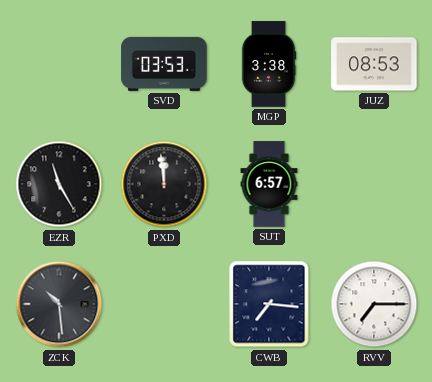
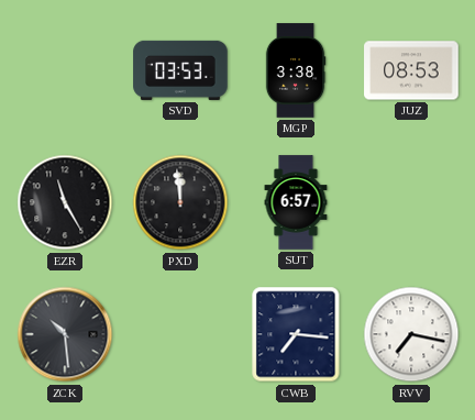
RVV: 7:15 -> 7:17
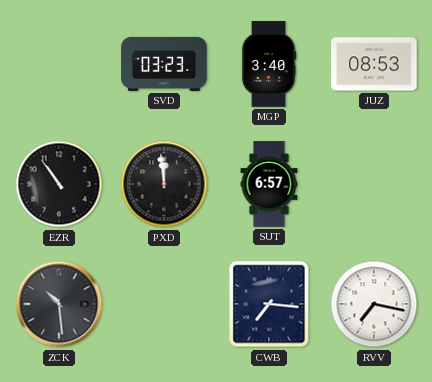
SVD: 03:53 -> 03:23
MGP: 3:38 -> 3:40
EZR: 11:25 -> 10:54
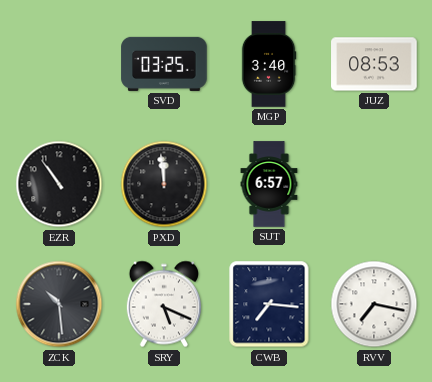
SVD: 03:23 -> 03:25
SRY: none -> 5:19
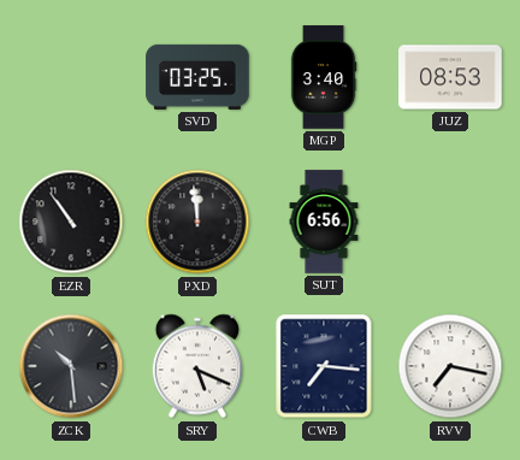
SUT: 6:57 -> 6:56
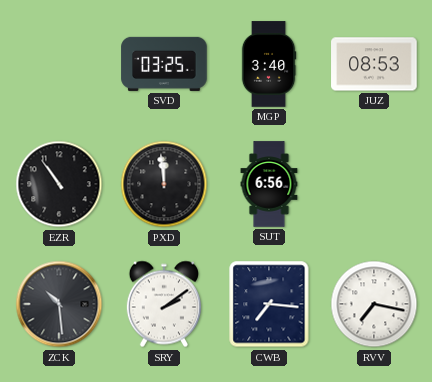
SRY: 5:19 -> 2:09
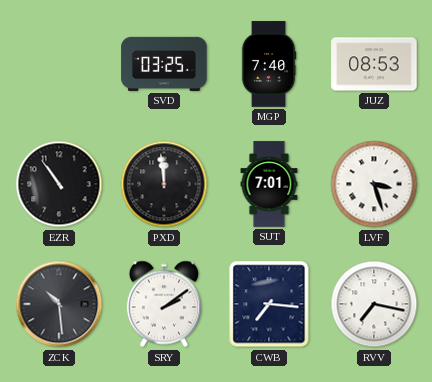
MGP: 3:40 -> 7:40
SUT: 6:56 -> 7:01
LVF: none -> 3:27
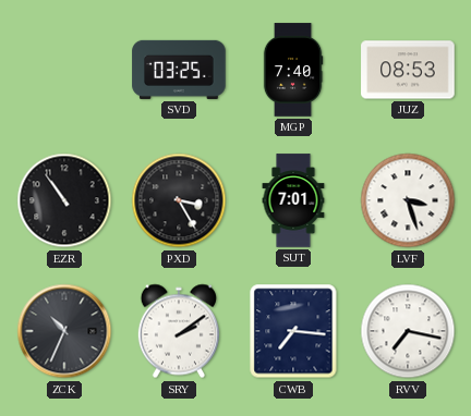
PXD: 11:59 -> 3:25
ZCK: 10:29 -> 10:34
